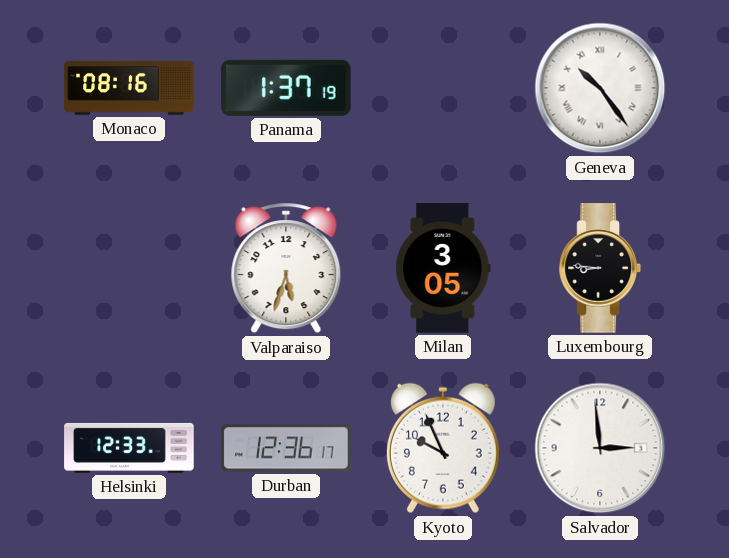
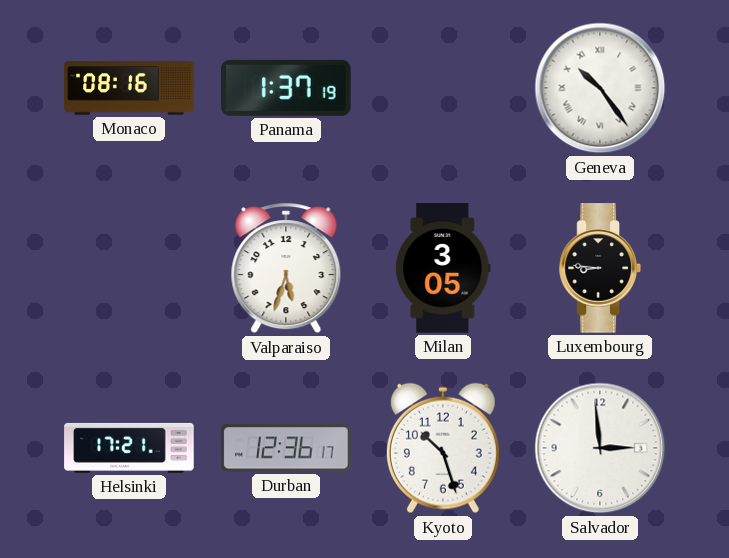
Helsinki: 12:33 -> 17:21
Kyoto: 9:56 -> 10:27
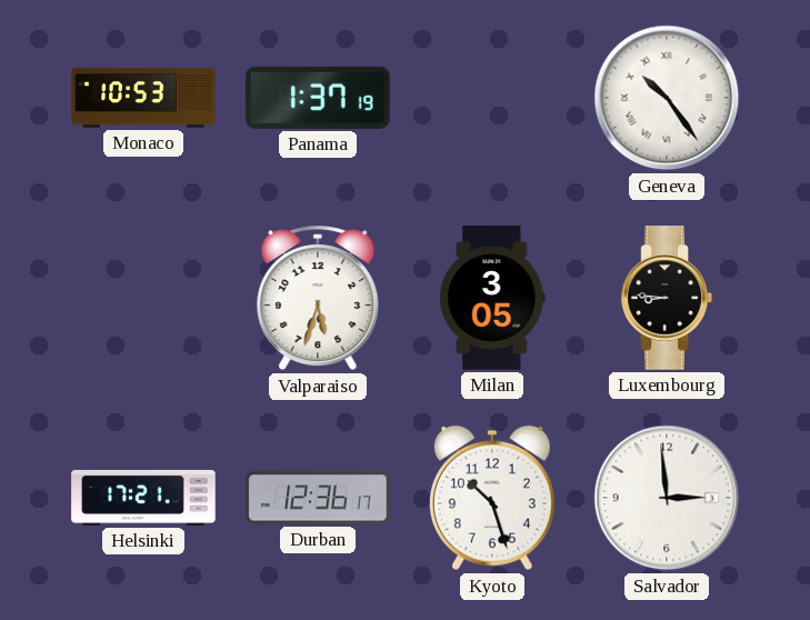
Monaco: 08:16 -> 10:53
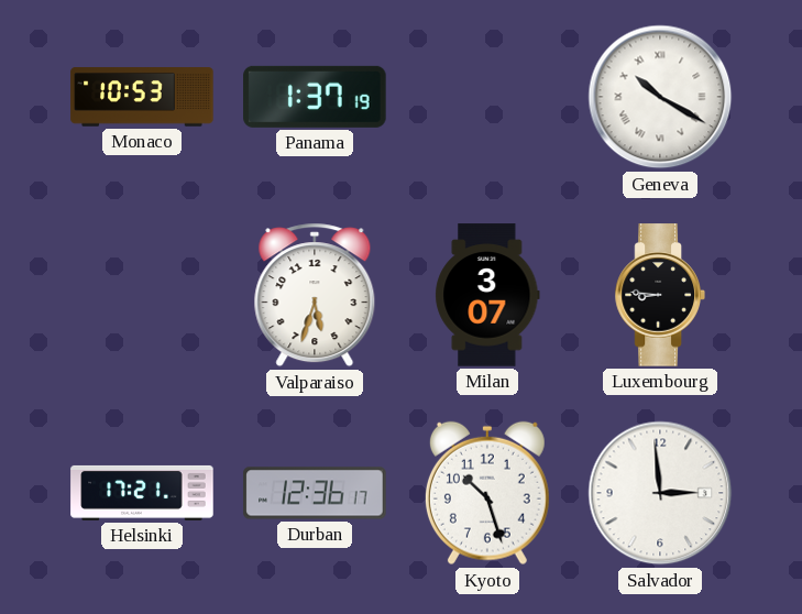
Geneva: 10:24 -> 10:20
Milan: 3:05 -> 3:07
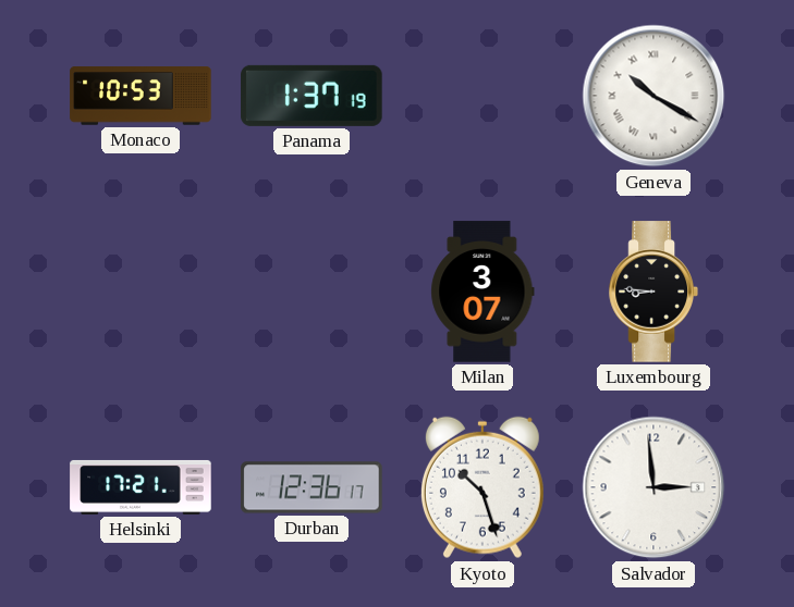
Valparaiso: 5:33 -> none
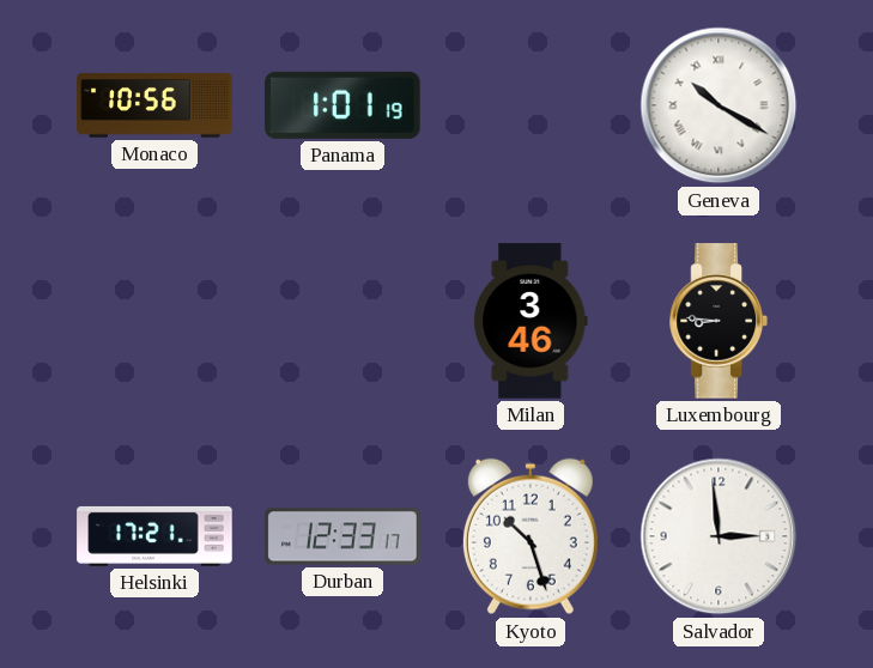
Monaco: 10:53 -> 10:56
Panama: 1:37 -> 1:01
Milan: 3:07 -> 3:46
Durban: 12:36 -> 12:33
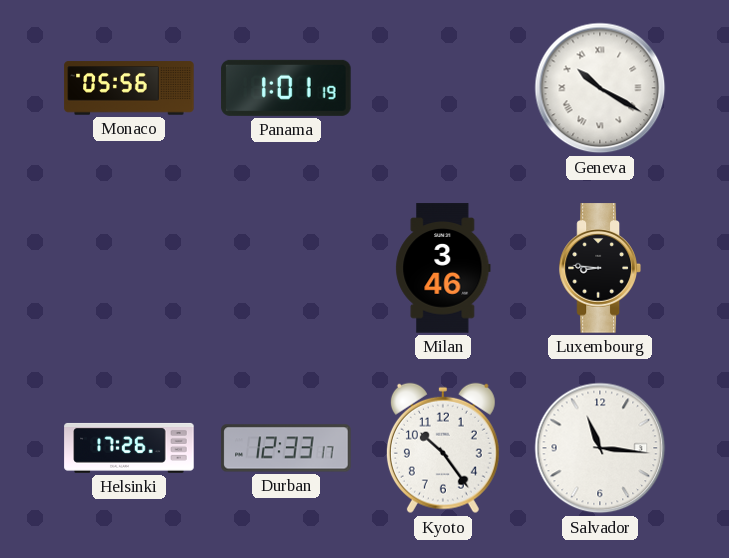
Monaco: 10:56 -> 05:56
Helsinki: 17:21 -> 17:26
Kyoto: 10:27 -> 10:24
Salvador: 2:59 -> 11:16
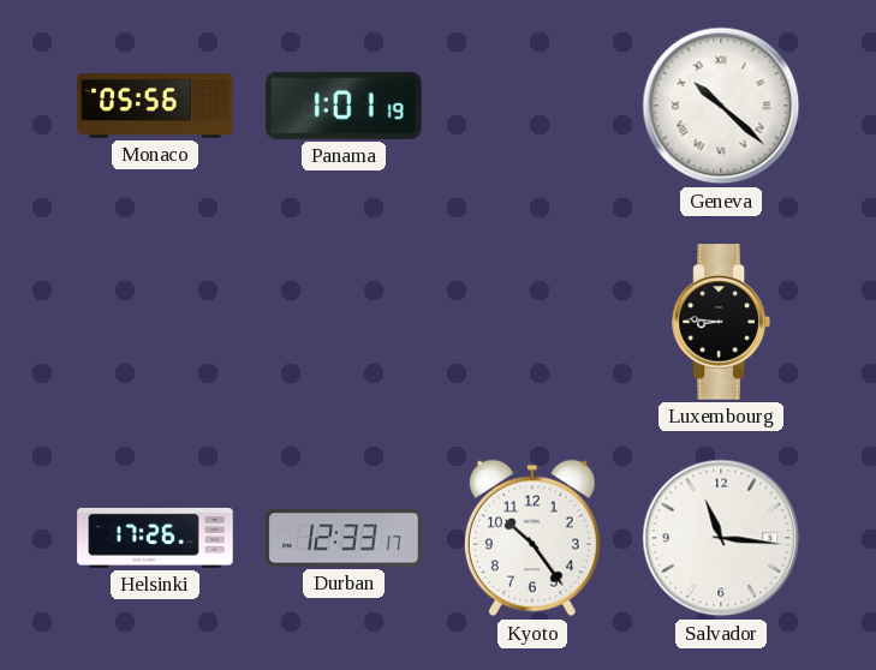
Geneva: 10:20 -> 10:22
Milan: 3:46 -> none
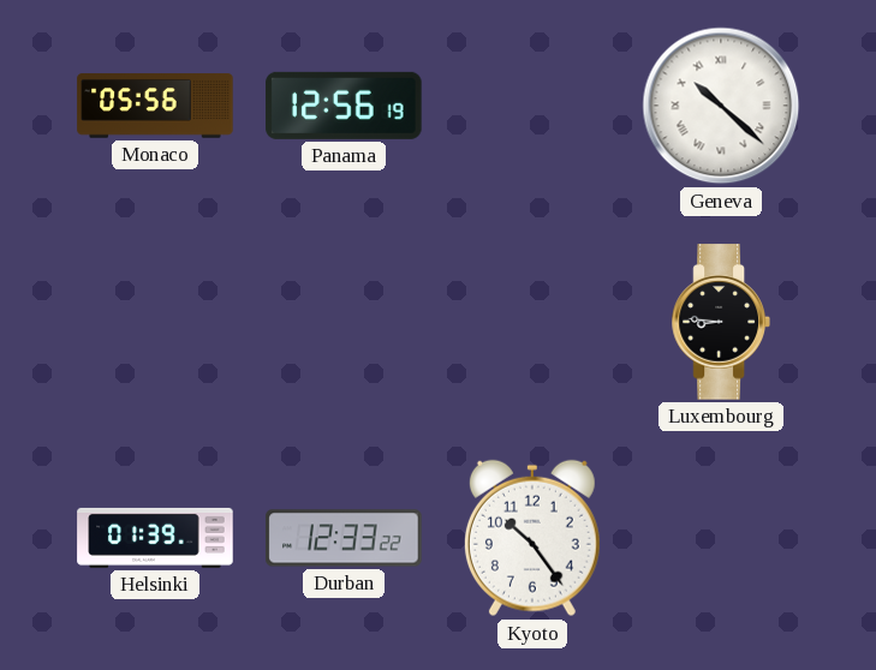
Panama: 1:01 -> 12:56
Helsinki: 17:26 -> 01:39
Durban: 12:33:17 -> 12:33:22
Salvador: 11:16 -> none
